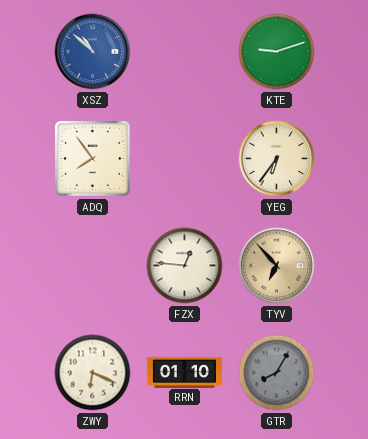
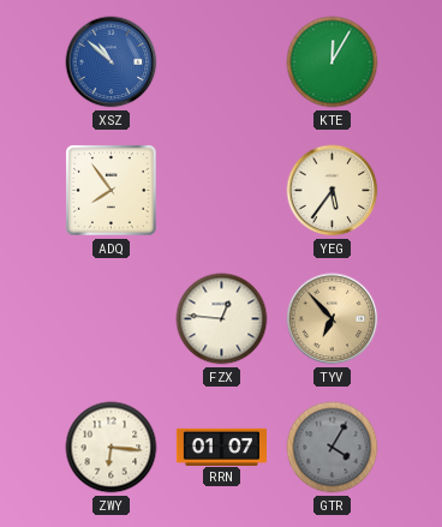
KTE: 9:12 -> 12:05
YEG: 6:36 -> 5:36
ZWY: 6:19 -> 6:16
RRN: 01:10 -> 01:07
GTR: 8:05 -> 4:05
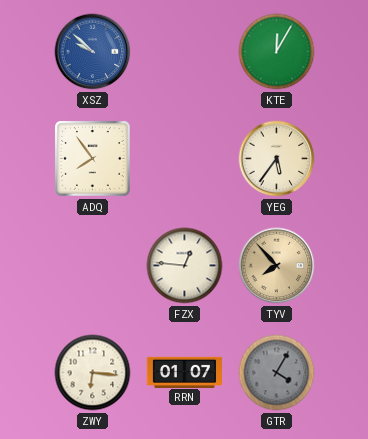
XSZ: 10:52 -> 9:52
TYV: 6:53 -> 7:53
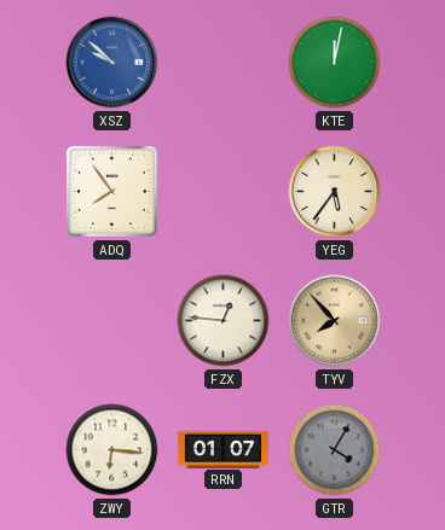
KTE: 12:05 -> 12:02
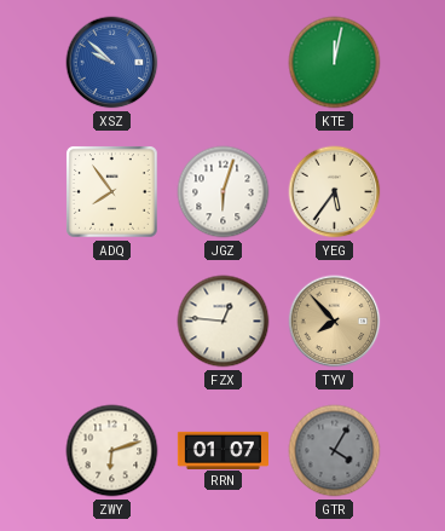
JGZ: none -> 6:03
ZWY: 6:16 -> 6:12
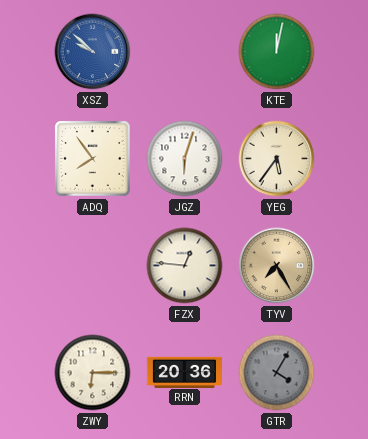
TYV: 7:53 -> 7:25
ZWY: 6:12 -> 6:15
RRN: 01:07 -> 20:36
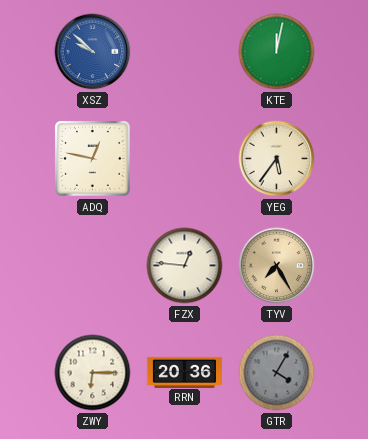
ADQ: 7:54 -> 12:47
JGZ: 6:03 -> none
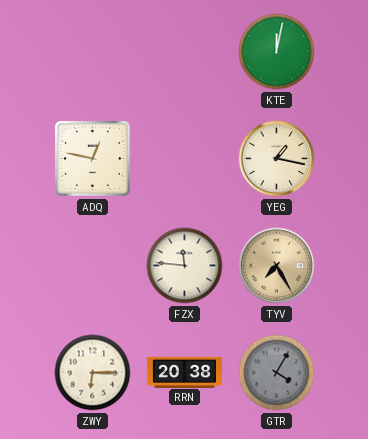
XSZ: 9:52 -> none
YEG: 5:36 -> 1:17
FZX: 12:46 -> 11:46
RRN: 20:36 -> 20:38
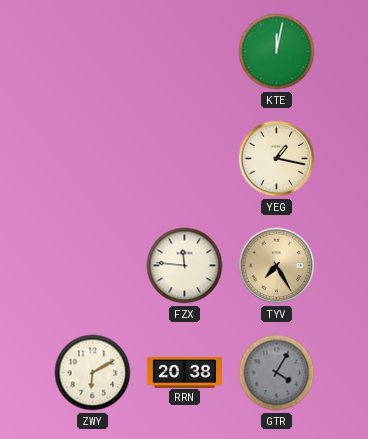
ADQ: 12:47 -> none
ZWY: 6:15 -> 6:10
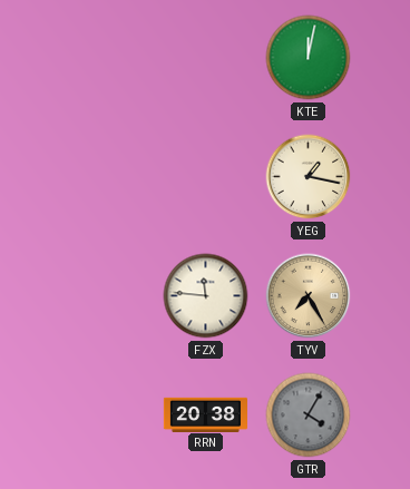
ZWY: 6:10 -> none
